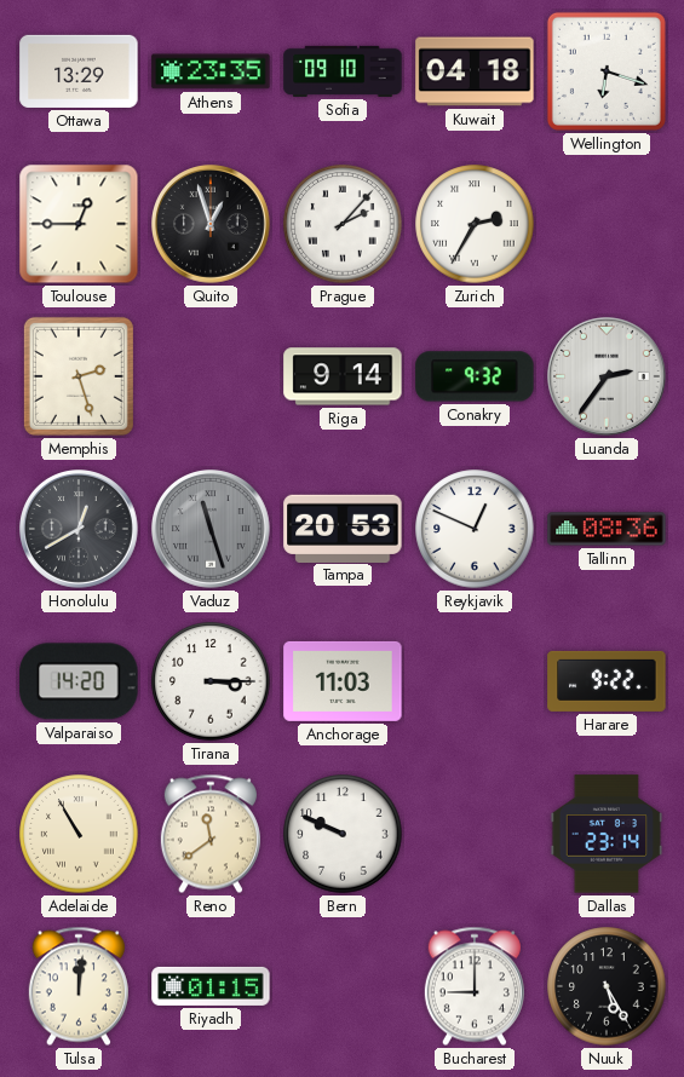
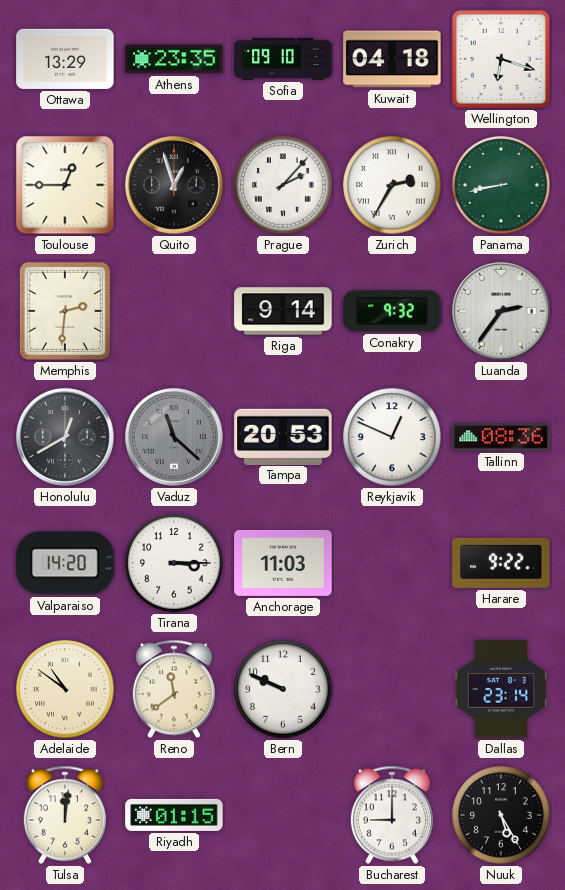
Panama: none -> 8:43
Memphis: 2:27 -> 2:31
Vaduz: 11:27 -> 11:22
Adelaide: 10:55 -> 10:51
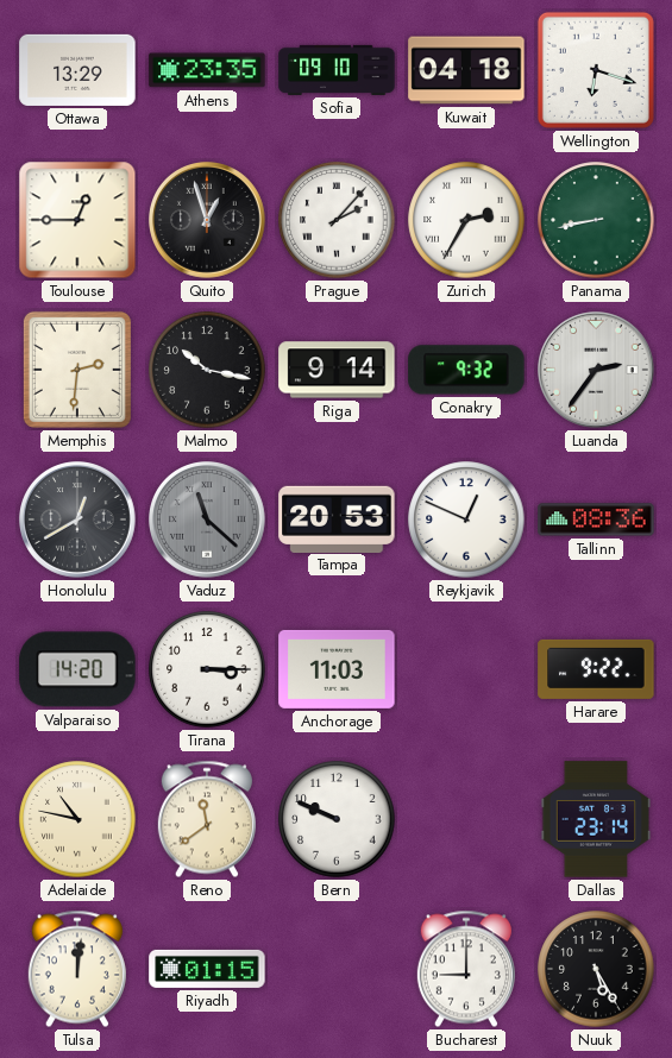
Malmo: none -> 10:17
Adelaide: 10:51 -> 10:47
